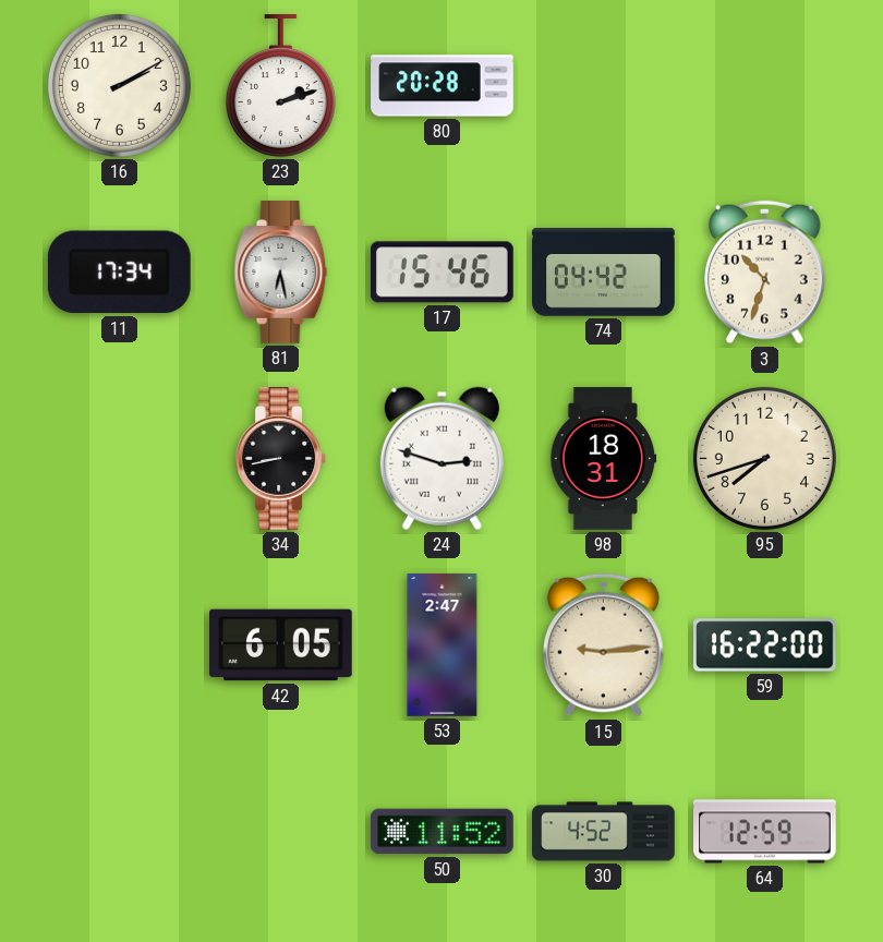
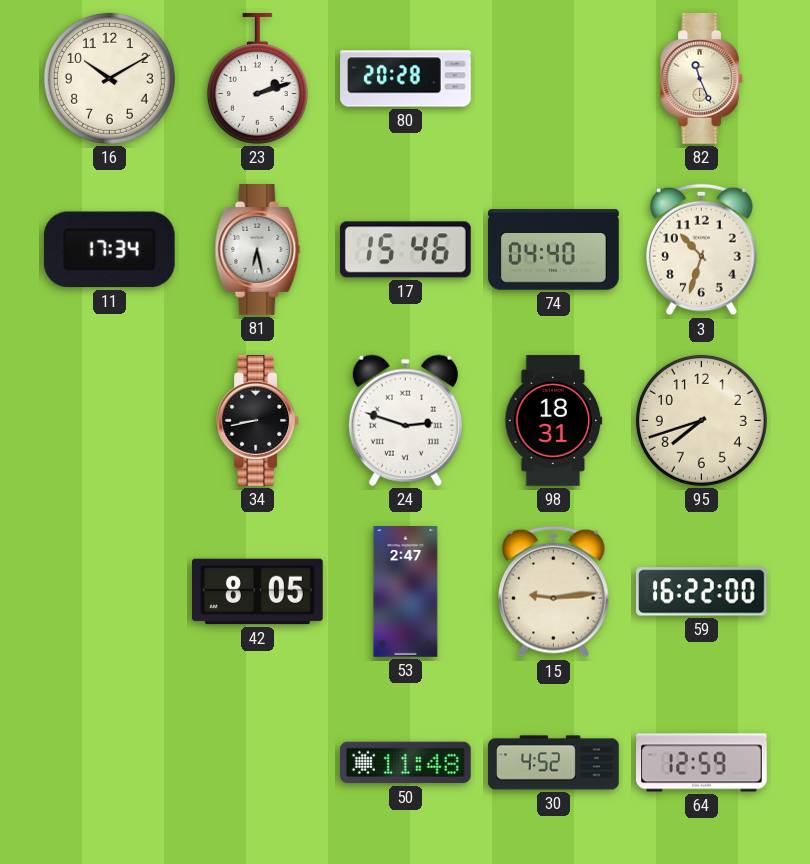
16: 2:10 -> 10:10
82: none -> 11:26
74: 04:42 -> 04:40
42: 6:05 -> 8:05
50: 11:52 -> 11:48
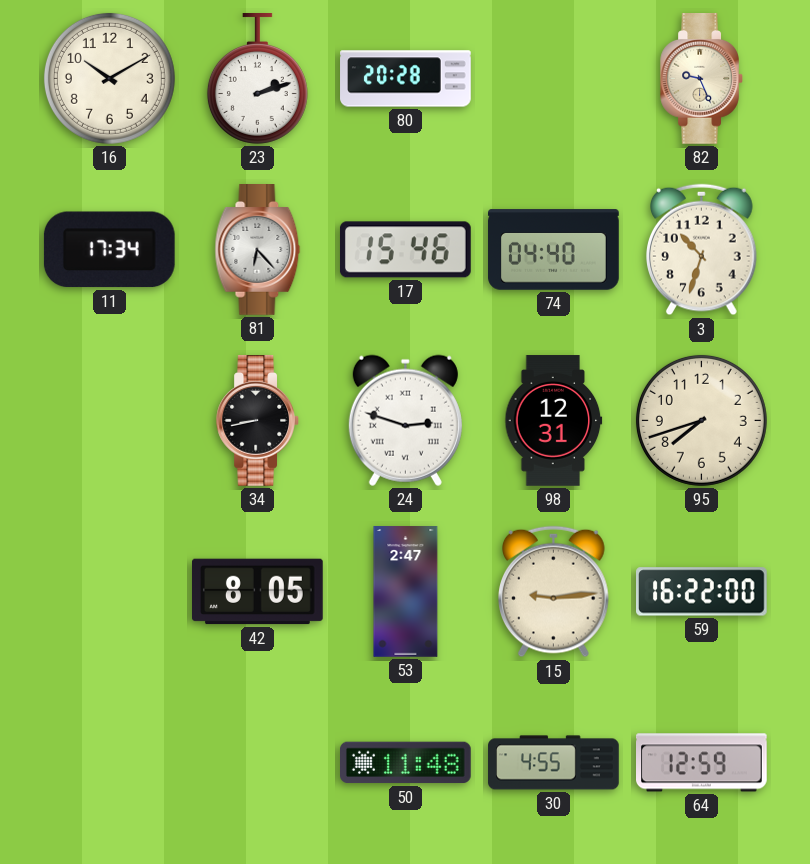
82: 11:26 -> 9:26
81: 6:28 -> 6:23
98: 18:31 -> 12:31
30: 4:52 -> 4:55
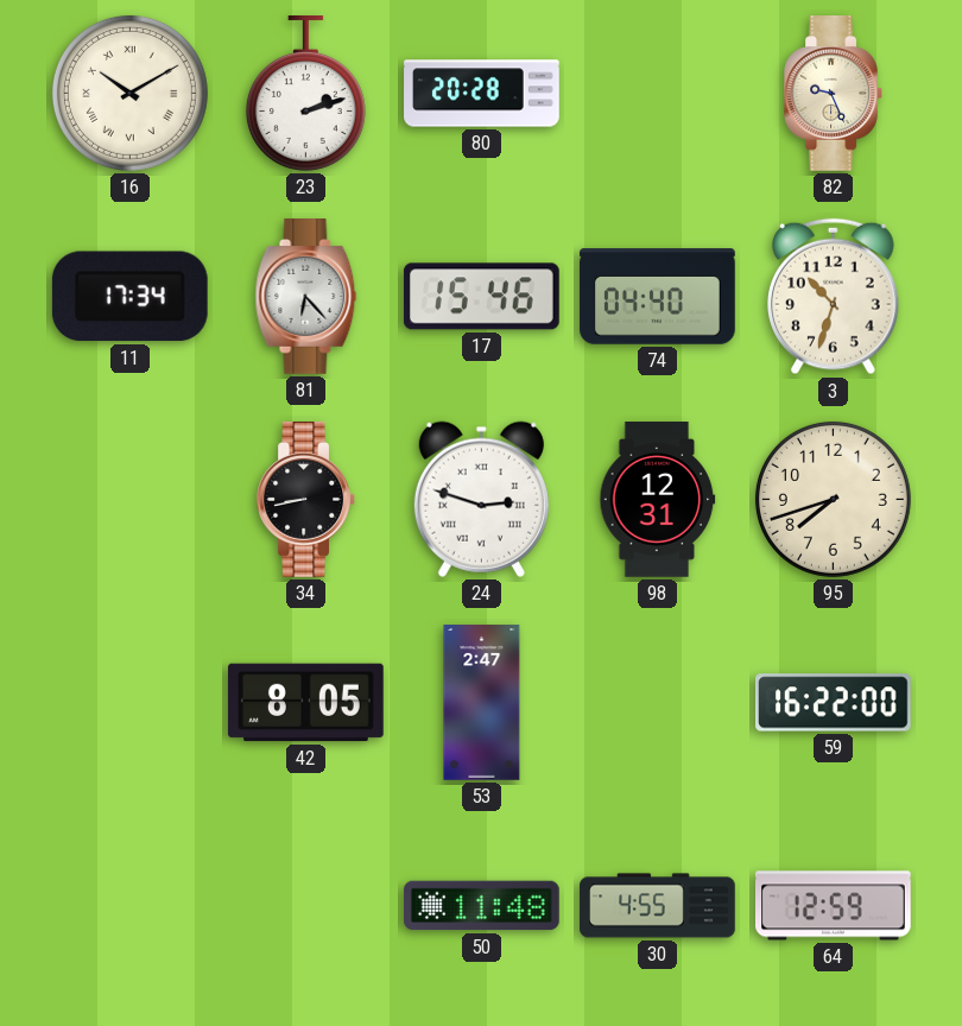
16 numerals: Arabic -> Roman
15: 9:14 -> none
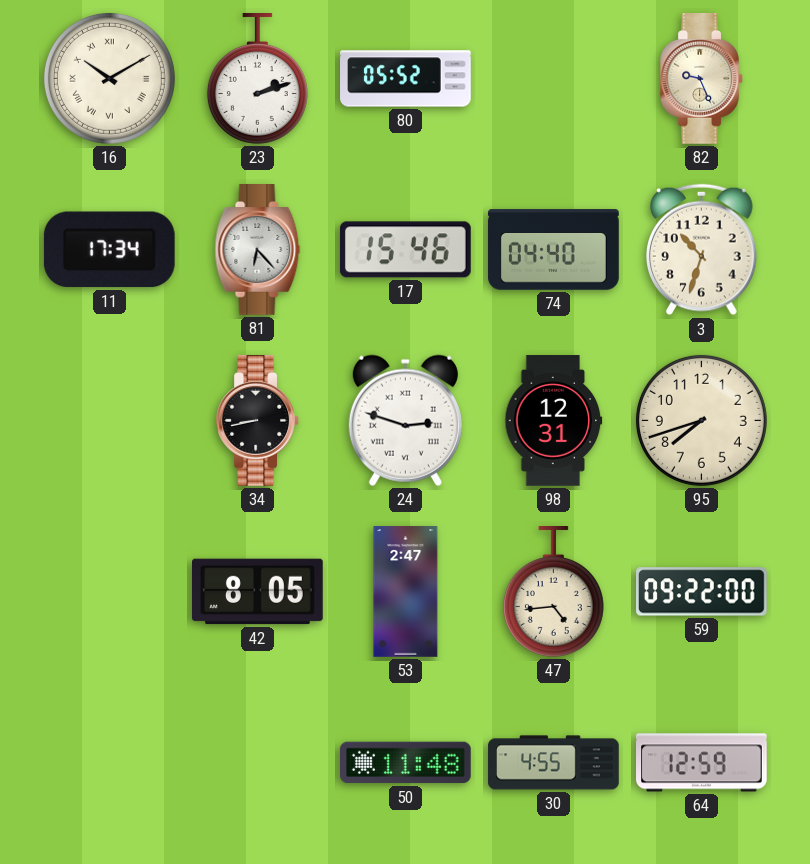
80: 20:28 -> 05:52
47: none -> 4:44
59: 16:22 -> 09:22
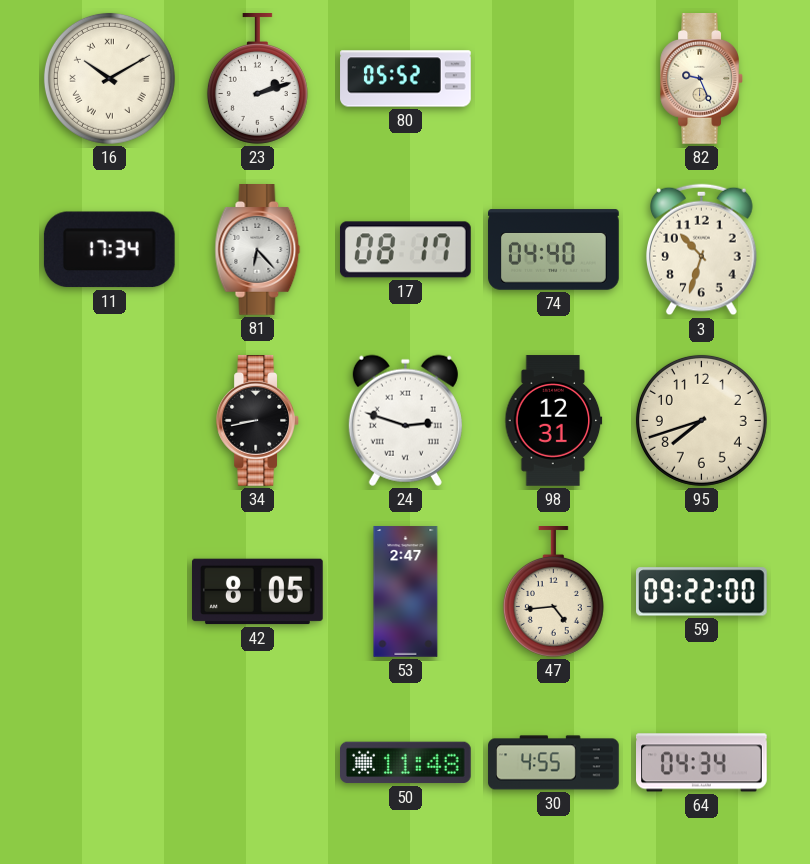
17: 15:46 -> 08:17
64: 12:59 -> 04:34
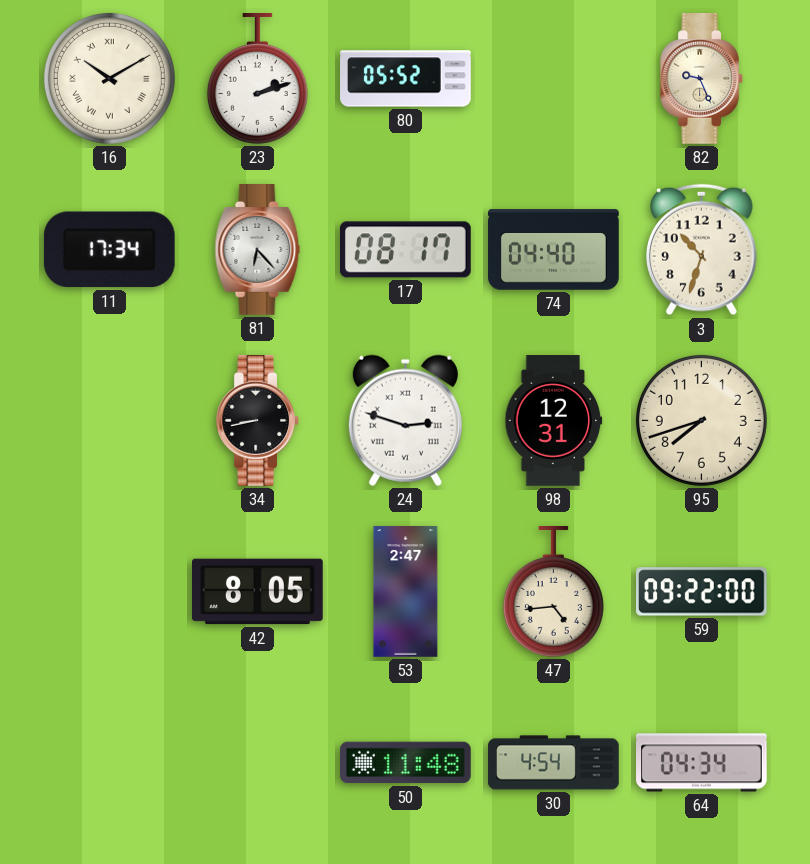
30: 4:55 -> 4:54
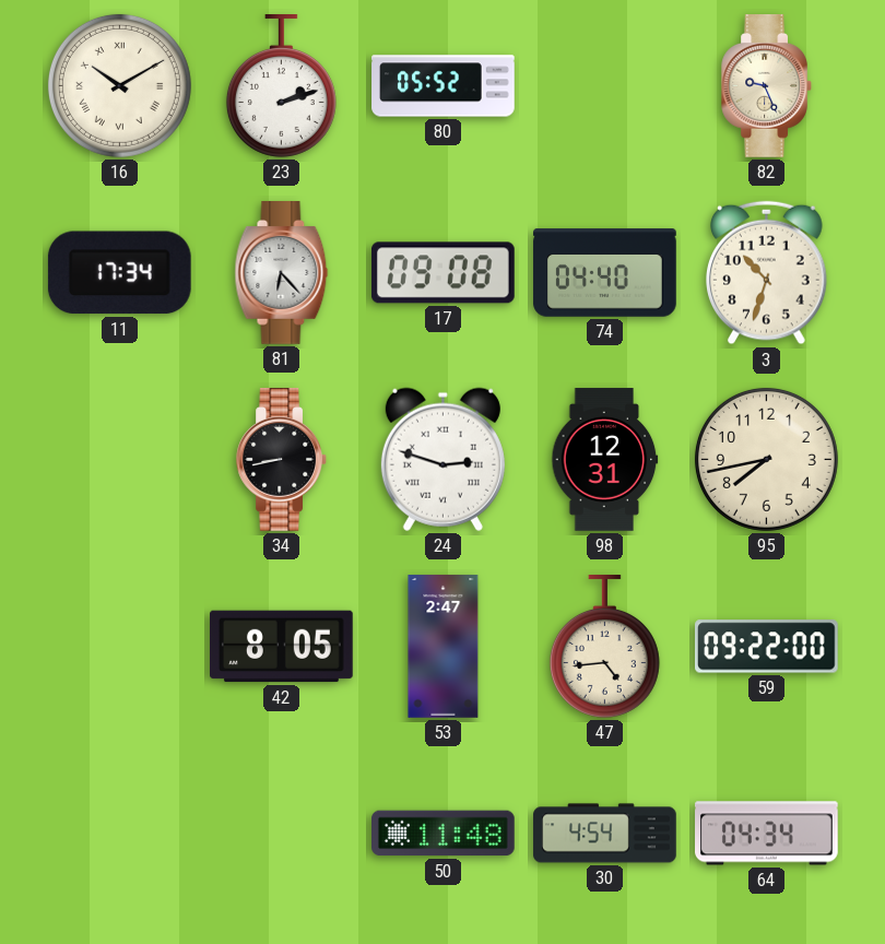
17: 08:17 -> 09:08
95: 7:42 -> 7:43
